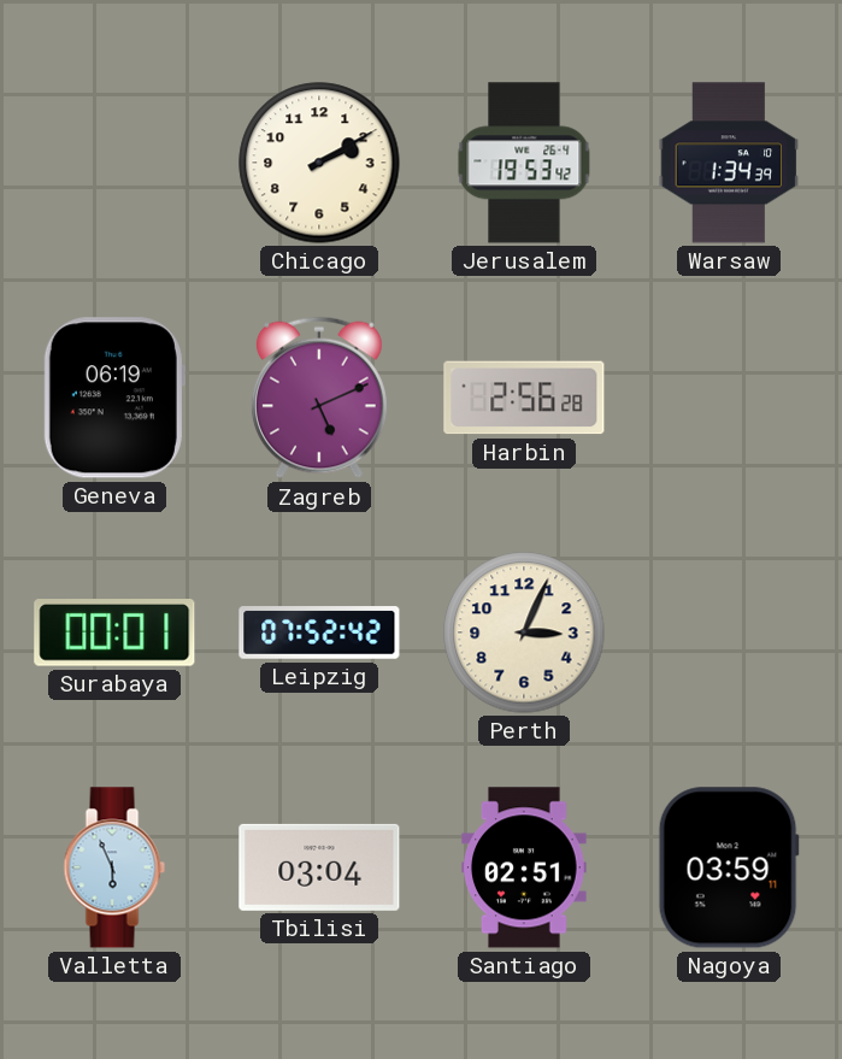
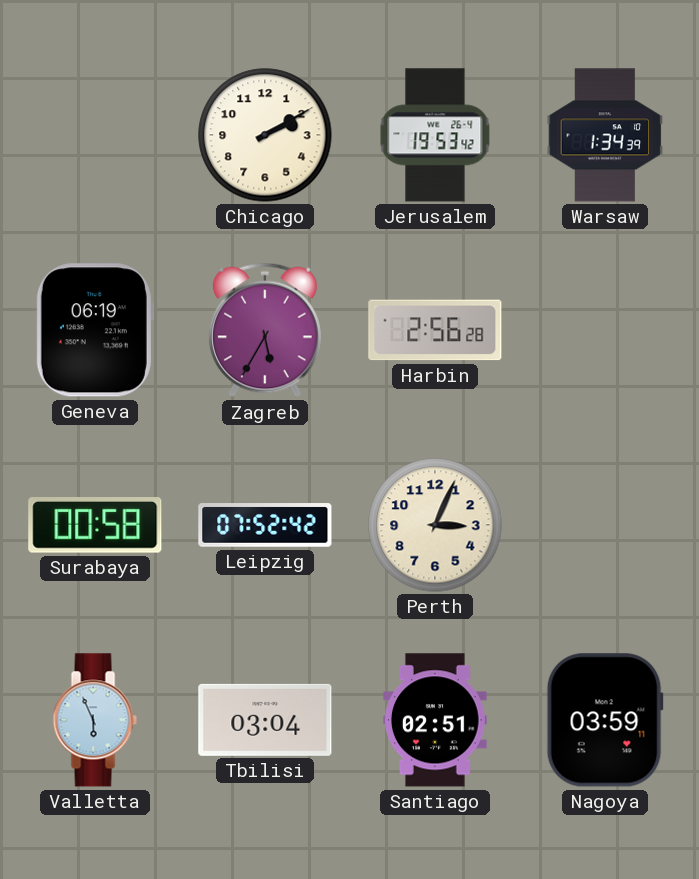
Zagreb: 5:11 -> 5:35
Surabaya: 00:01 -> 00:58
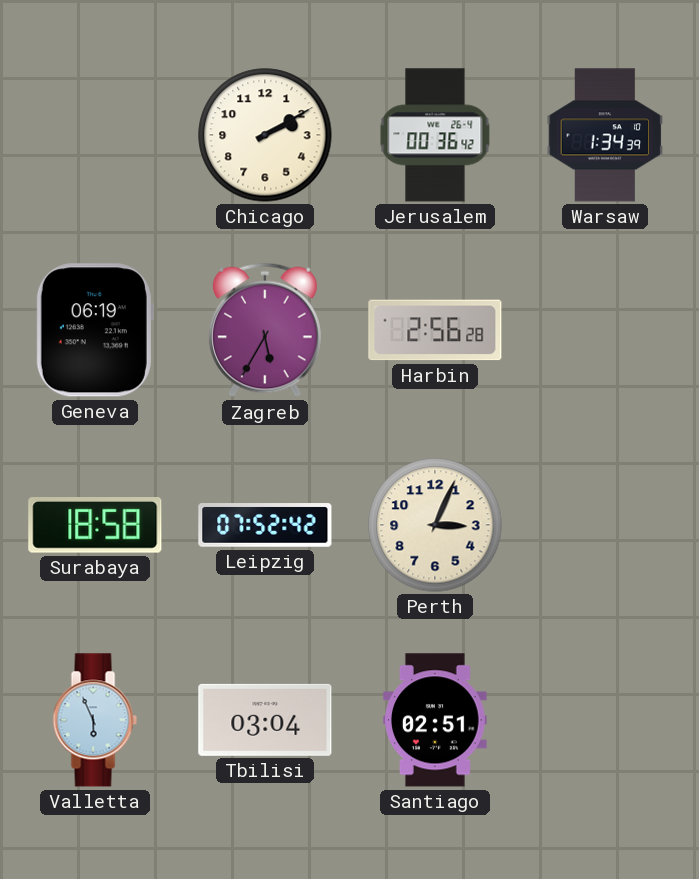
Jerusalem: 19:53 -> 00:36
Surabaya: 00:58 -> 18:58
Nagoya: 03:59 -> none
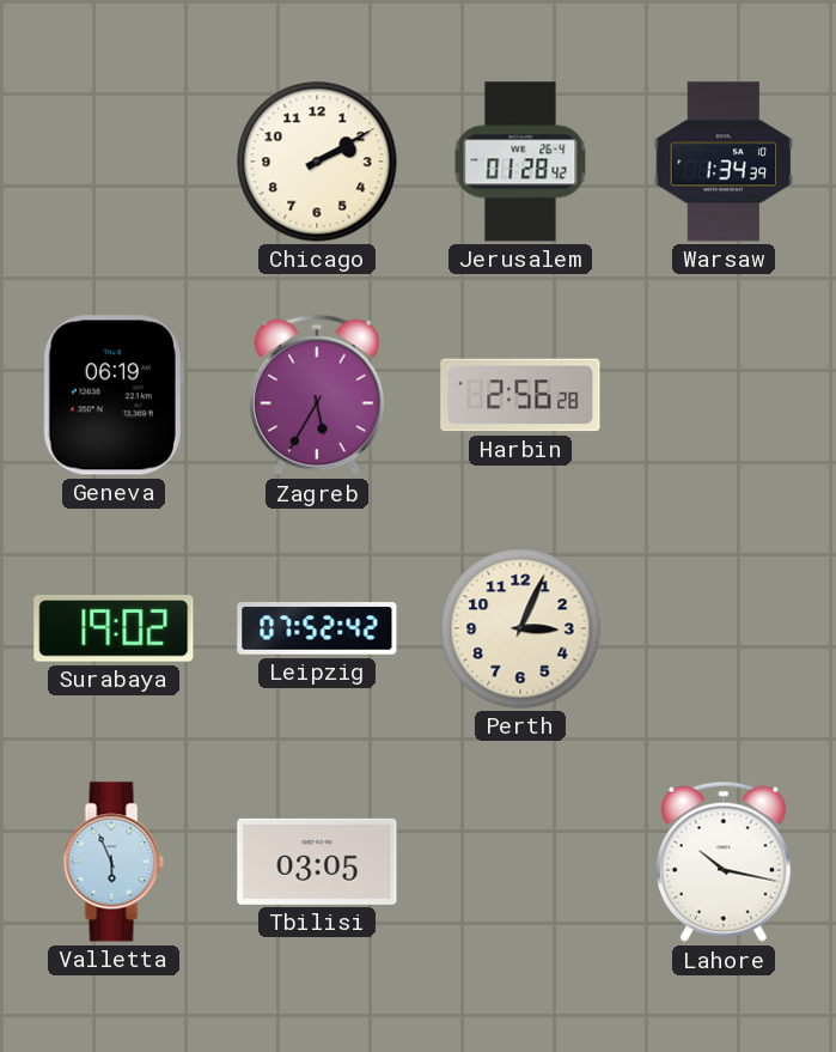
Jerusalem: 00:36 -> 01:28
Surabaya: 18:58 -> 19:02
Tbilisi: 03:04 -> 03:05
Santiago: 02:51 -> none
Lahore: none -> 10:17
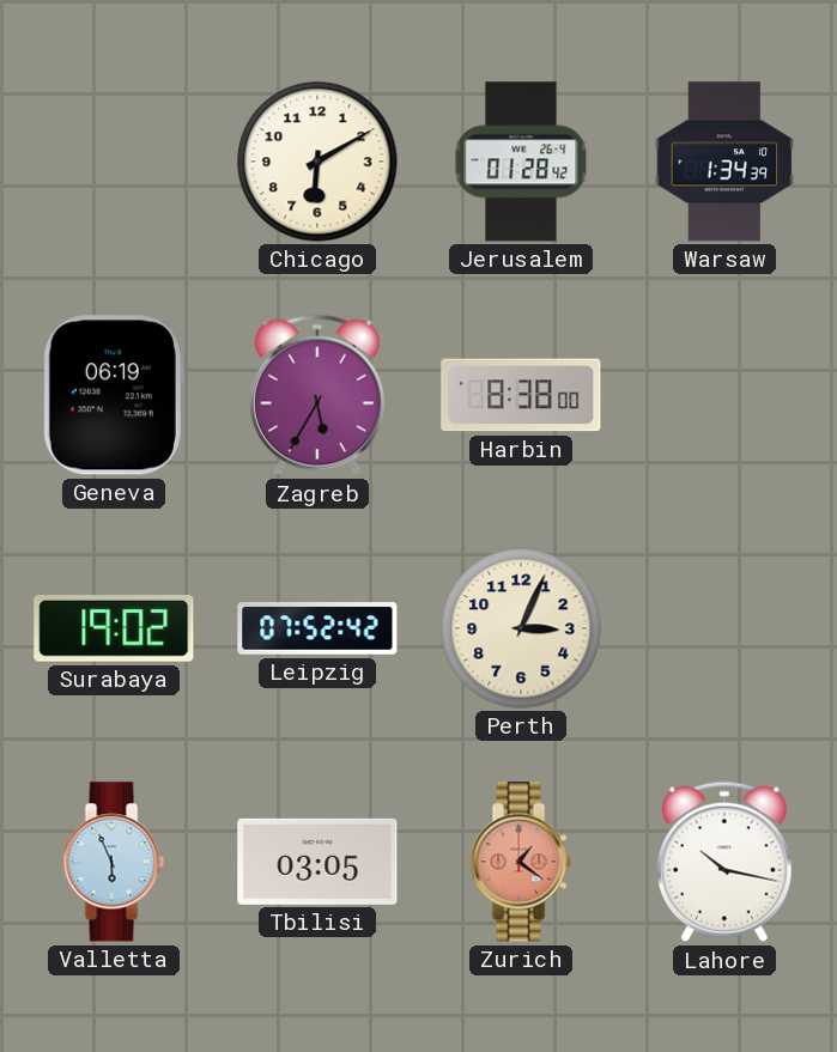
Chicago: 2:10 -> 6:10
Harbin: 2:56 -> 8:38
Zurich: none -> 1:21
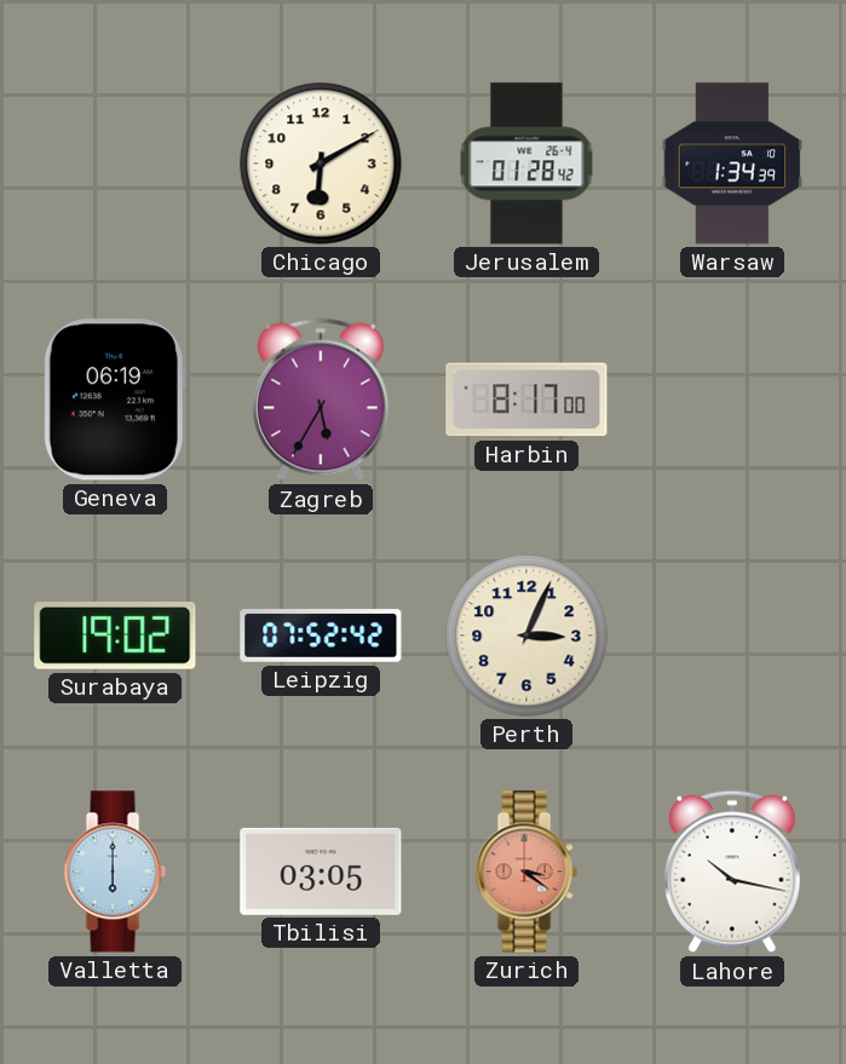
Harbin: 8:38 -> 8:17
Valletta: 5:56 -> 6:00
Zurich: 1:21 -> 3:21
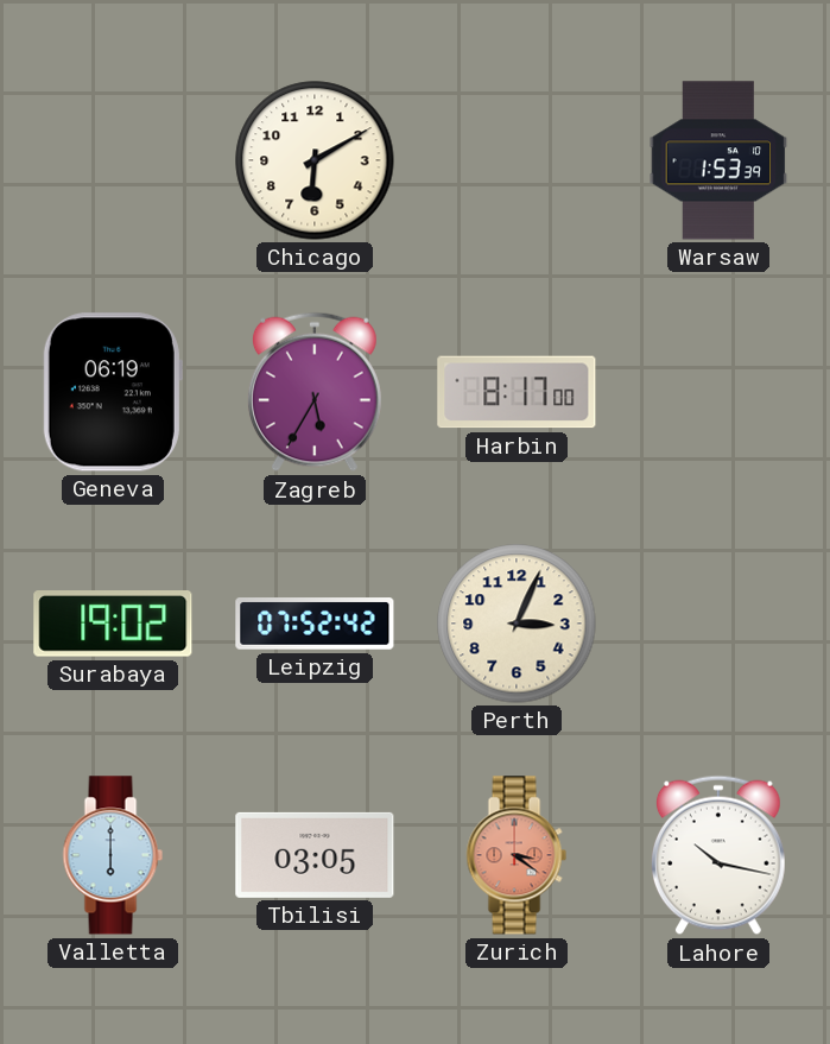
Jerusalem: 01:28 -> none
Warsaw: 1:34 -> 1:53
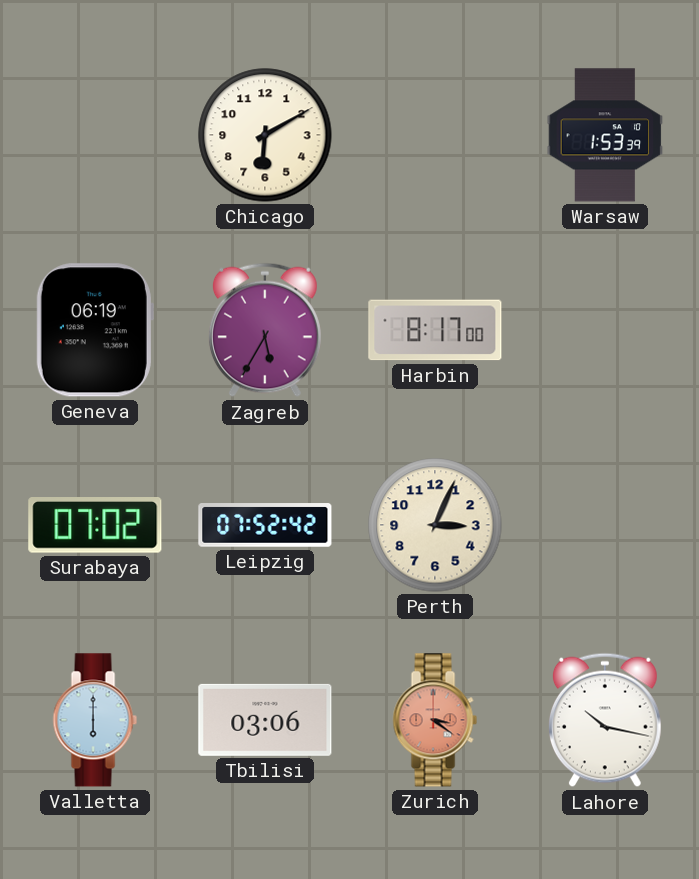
Surabaya: 19:02 -> 07:02
Tbilisi: 03:05 -> 03:06
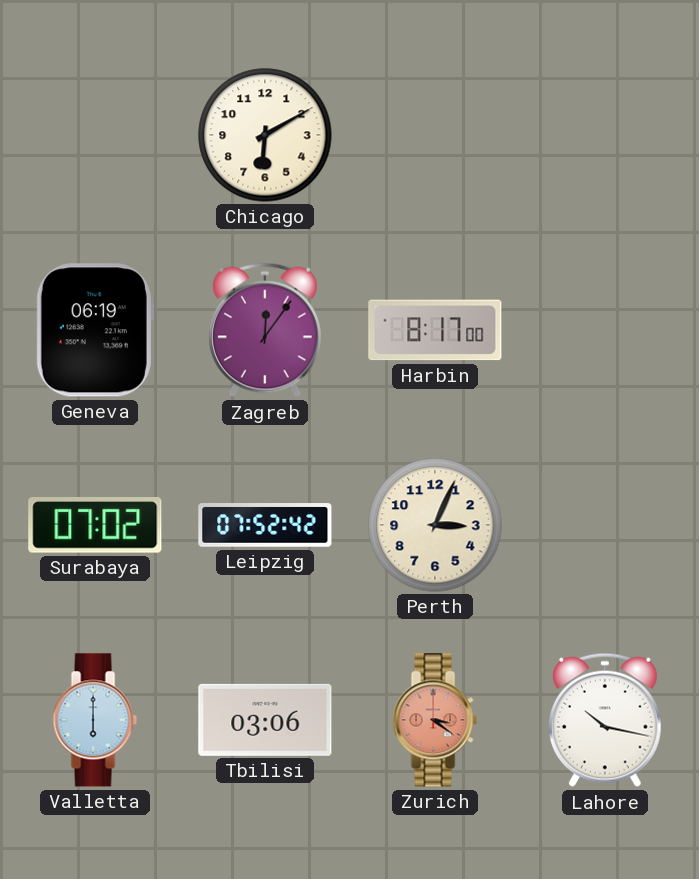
Warsaw: 1:53 -> none
Zagreb: 5:35 -> 12:06
